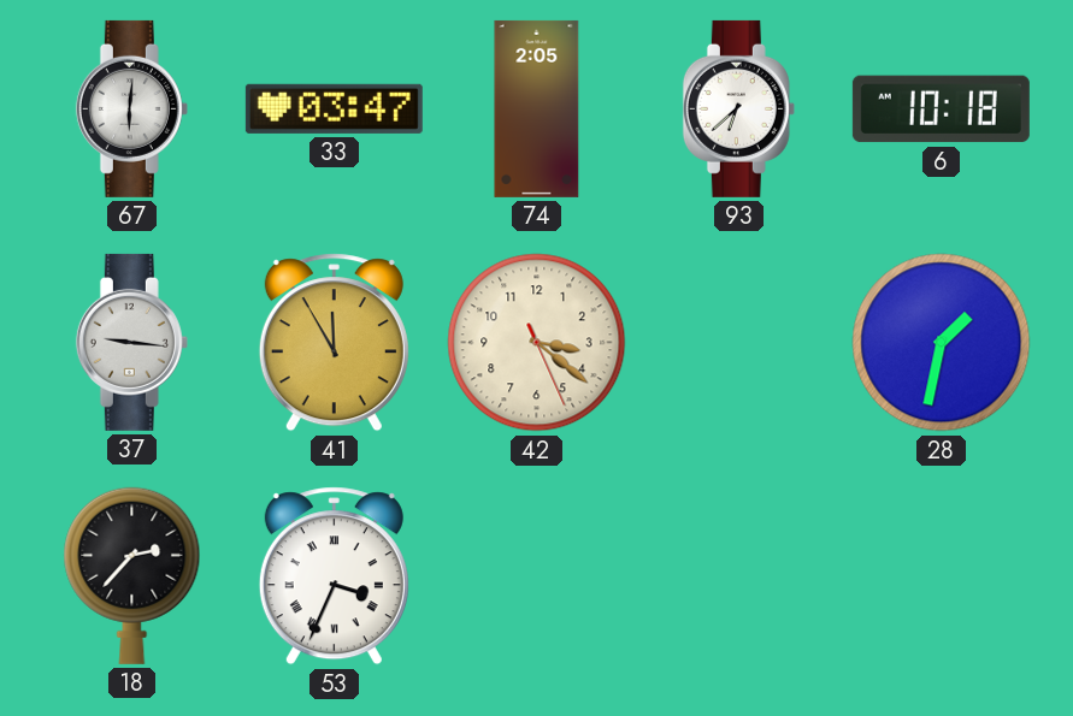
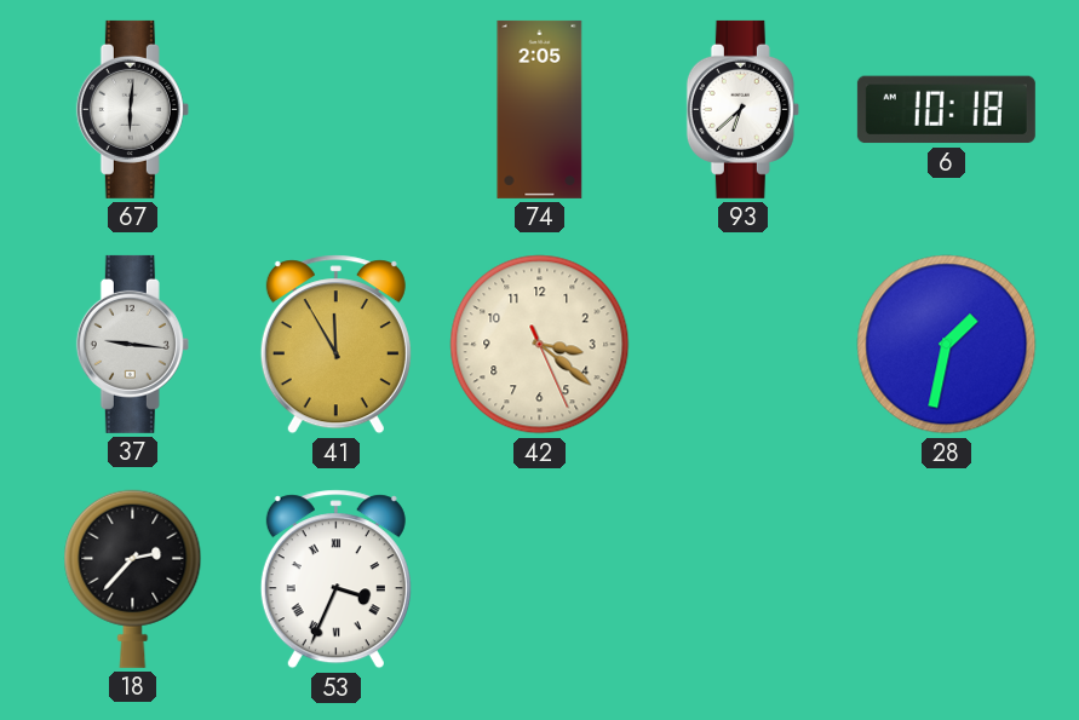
33: 03:47 -> none
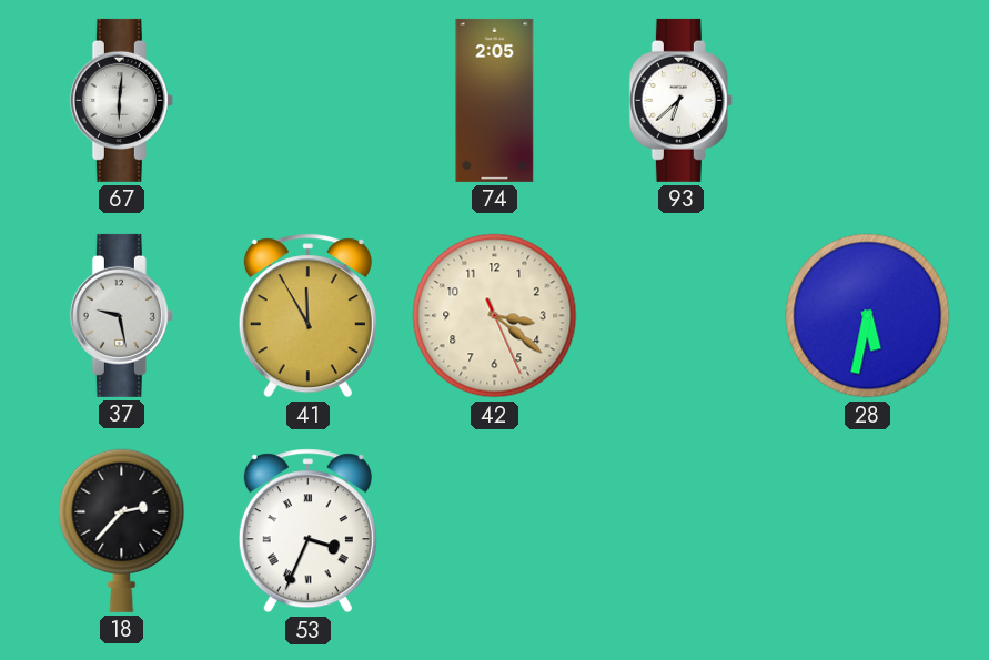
6: 10:18 -> none
37: 9:16 -> 9:28
28: 1:32 -> 5:32
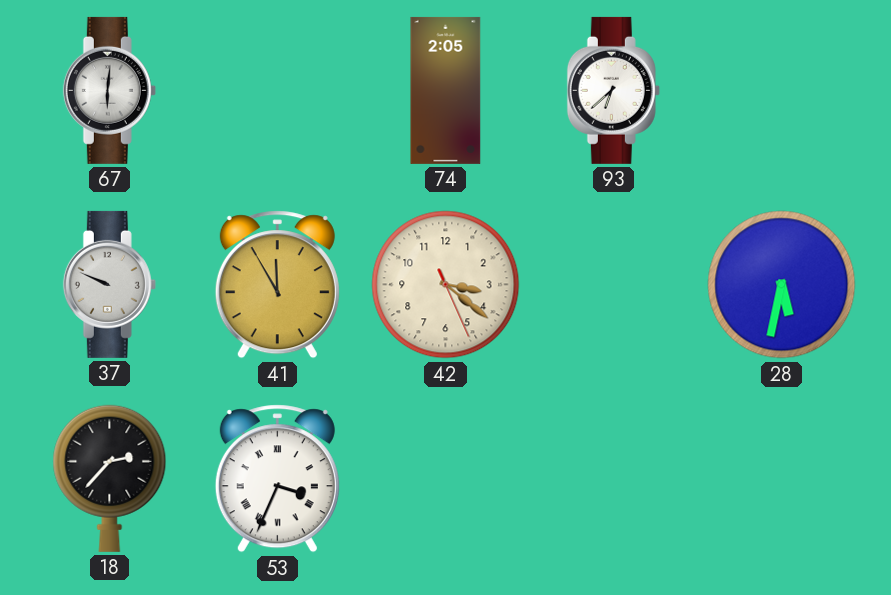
37: 9:28 -> 9:49
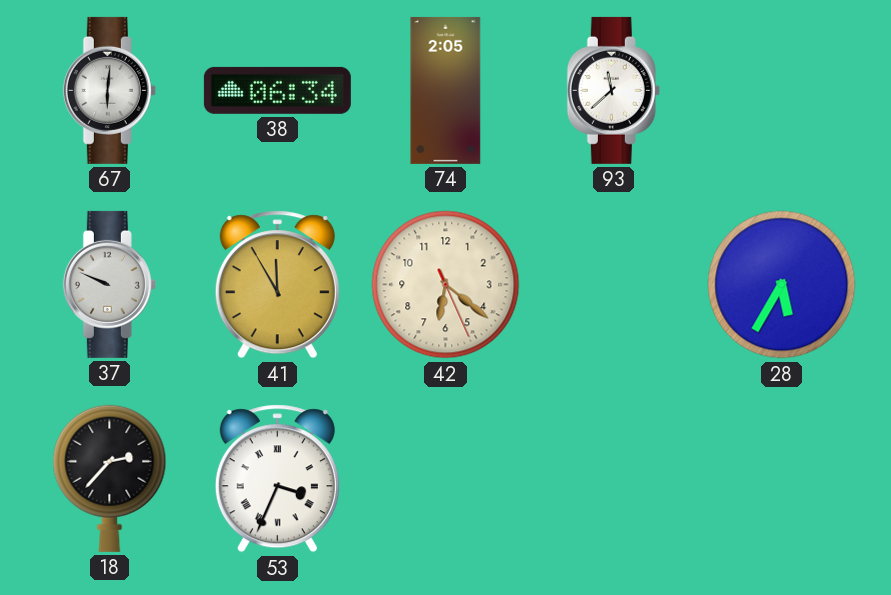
38: none -> 06:34
93: 6:38 -> 11:38
42: 3:21 -> 6:21
28: 5:32 -> 5:35
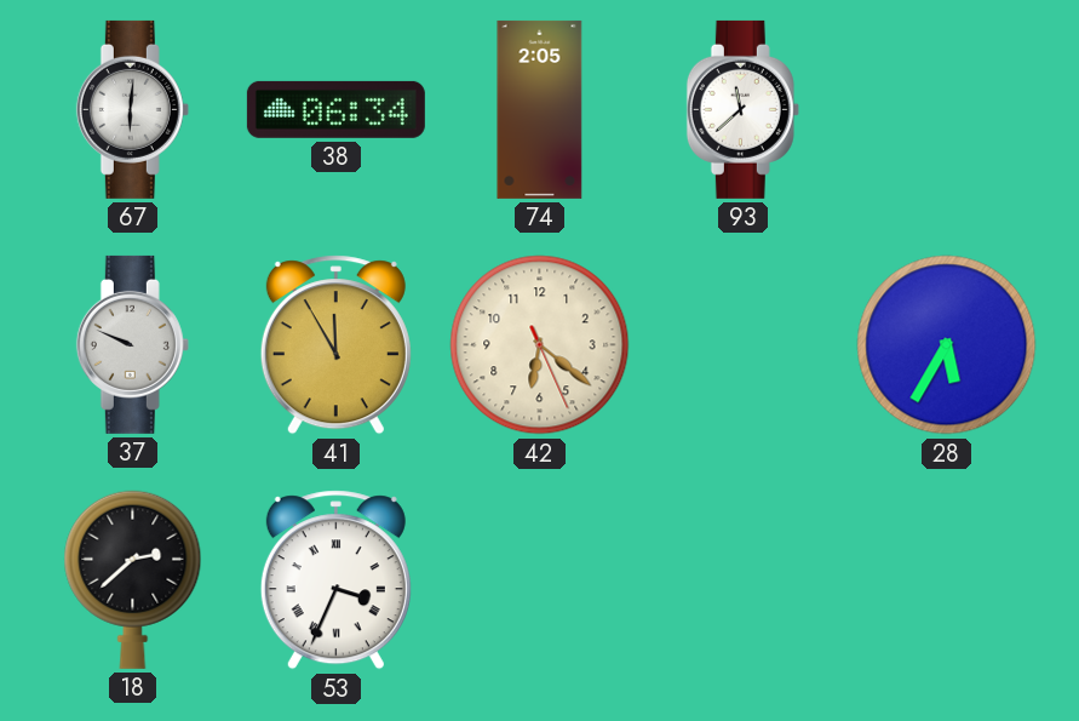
18: 2:37 -> 2:38
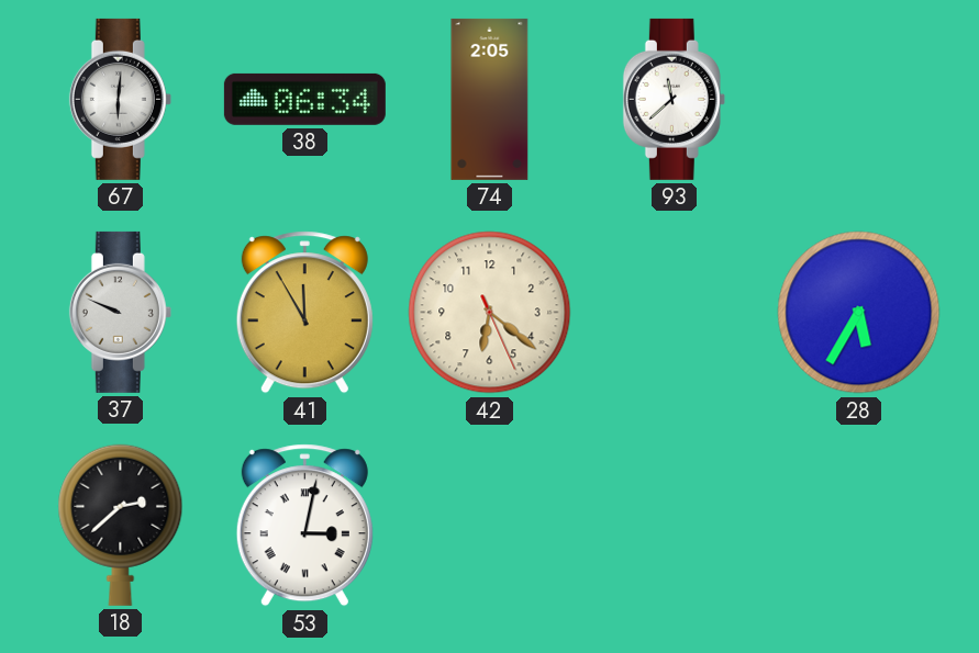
53: 3:34 -> 3:02
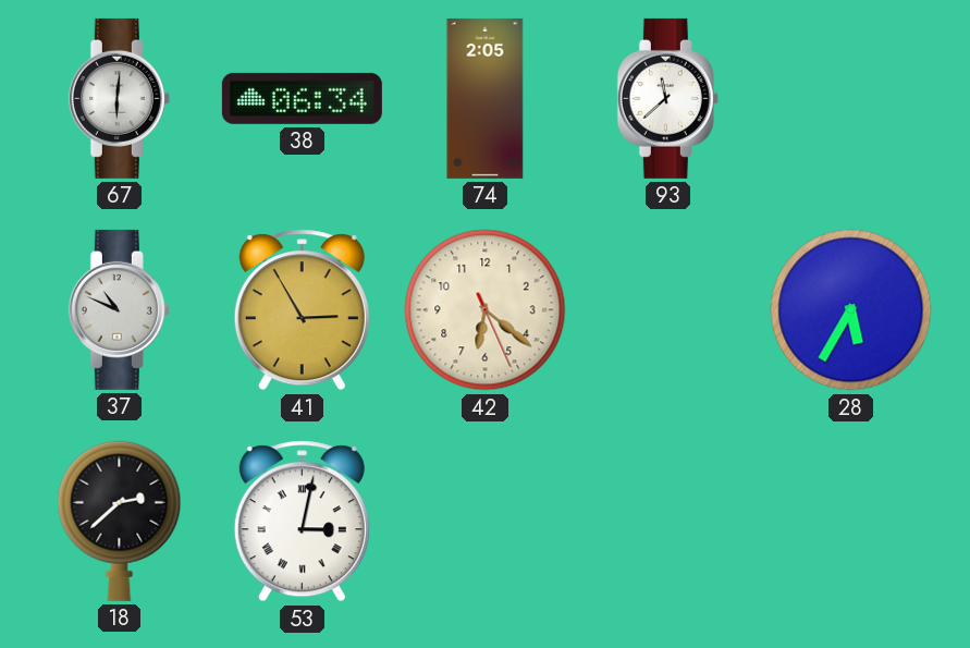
37: 9:49 -> 10:49
41: 11:55 -> 2:55
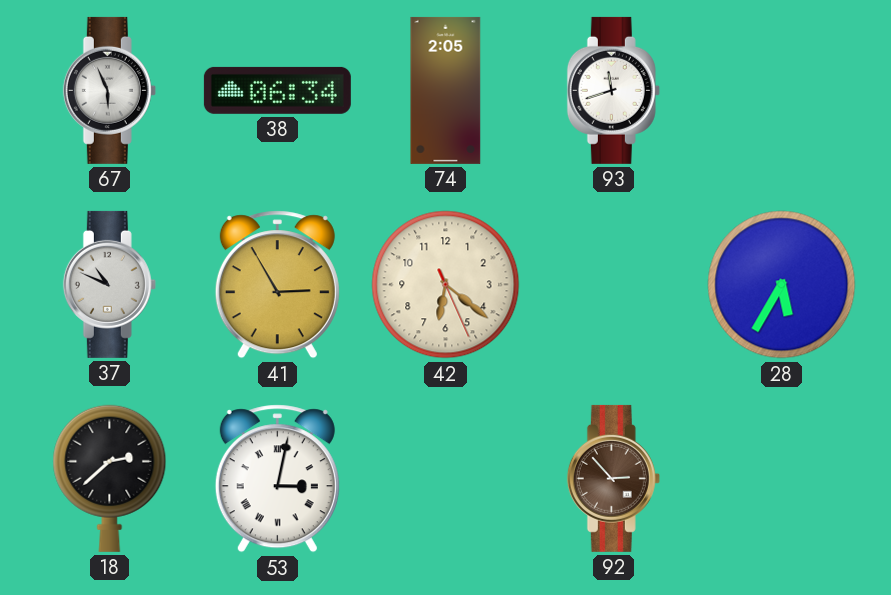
67: 6:01 -> 5:56
93: 11:38 -> 11:42
92: none -> 2:53
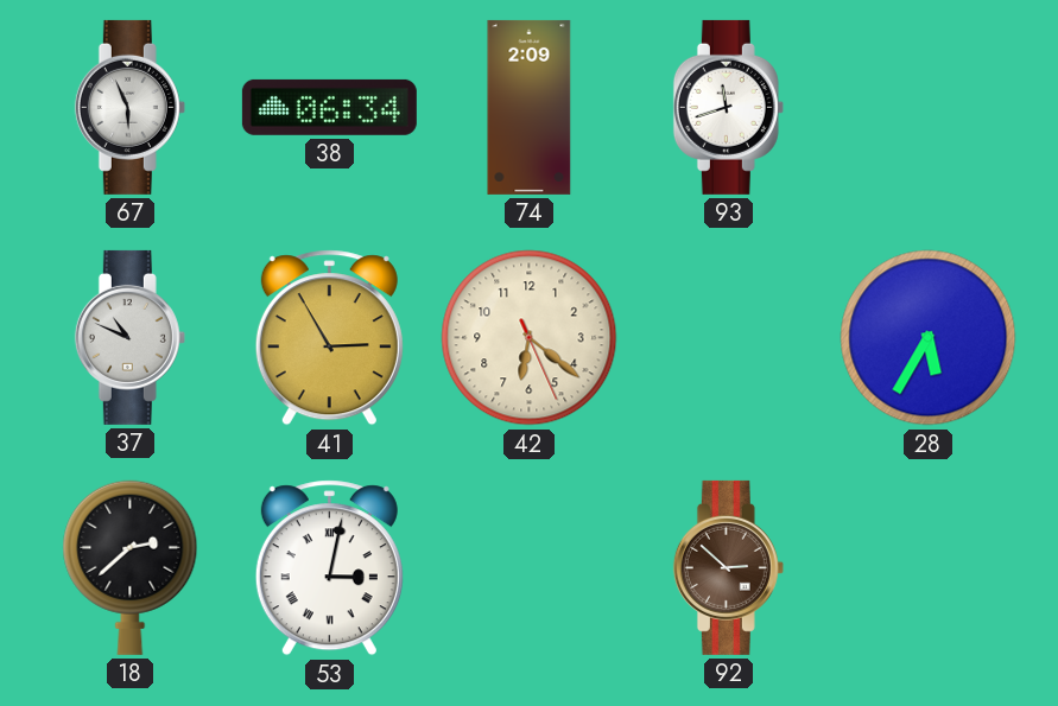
74: 2:05 -> 2:09
92: 2:53 -> 2:52
